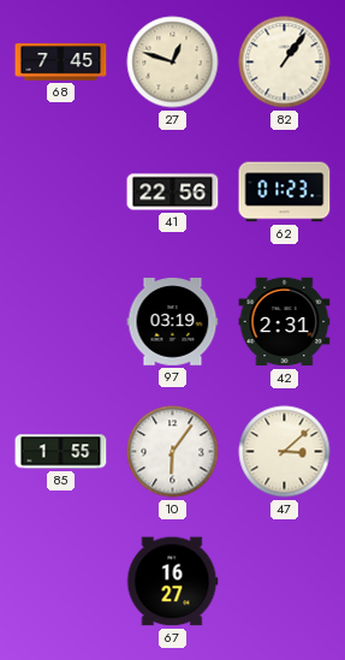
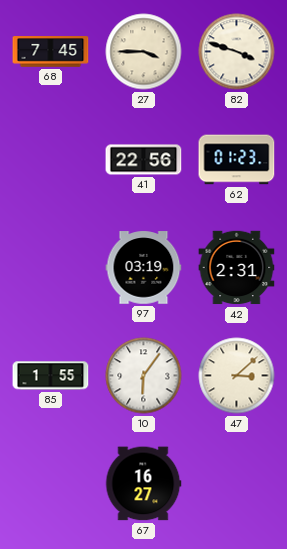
27: 12:48 -> 3:45
82: 1:06 -> 3:48
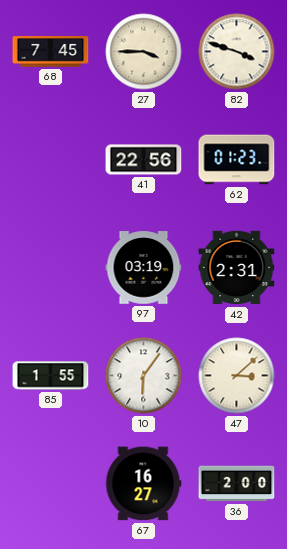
36: none -> 2:00
